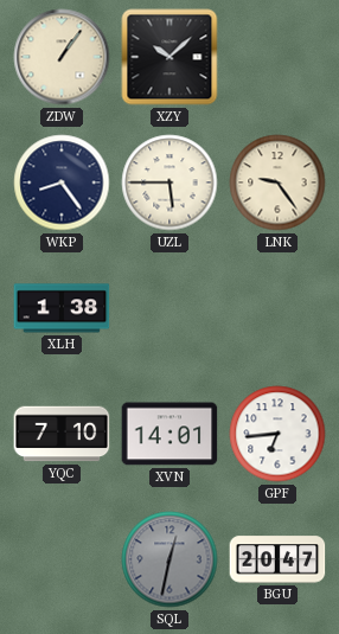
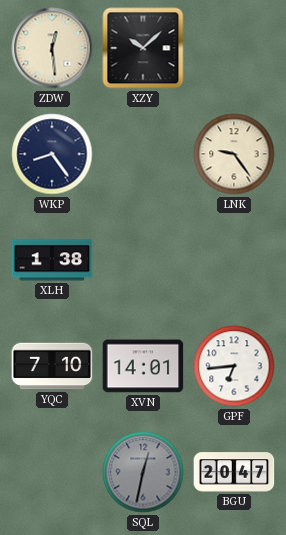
ZDW: 1:06 -> 12:29
UZL: 5:45 -> none
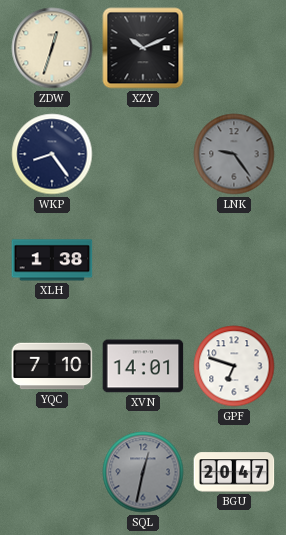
ZDW: 12:29 -> 12:33
XZY: 10:08 -> 10:11
LNK dial: cream -> grey
GPF: 6:44 -> 6:48
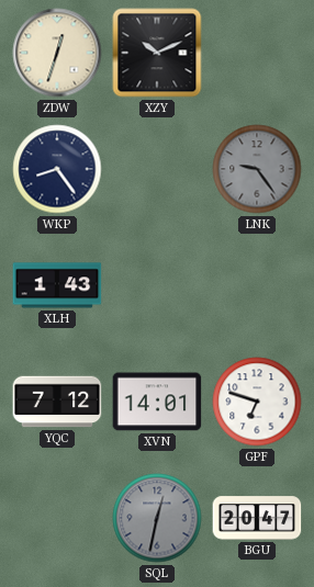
XLH: 1:38 -> 1:43
YQC: 7:10 -> 7:12
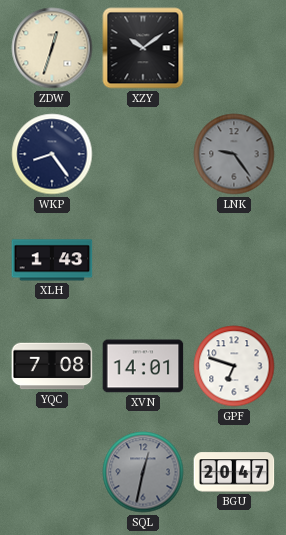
XZY: 10:11 -> 10:09
YQC: 7:12 -> 7:08
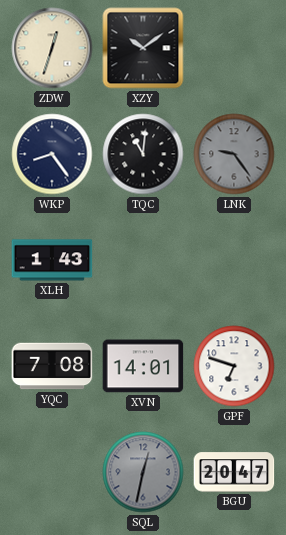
TQC: none -> 11:01
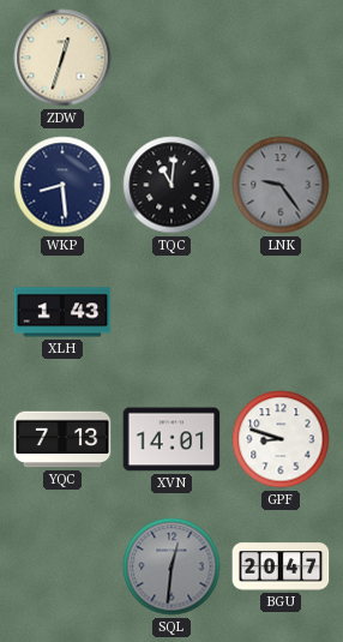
XZY: 10:09 -> none
WKP: 8:24 -> 8:29
YQC: 7:08 -> 7:13
GPF: 6:48 -> 8:48
SQL: 12:32 -> 12:31
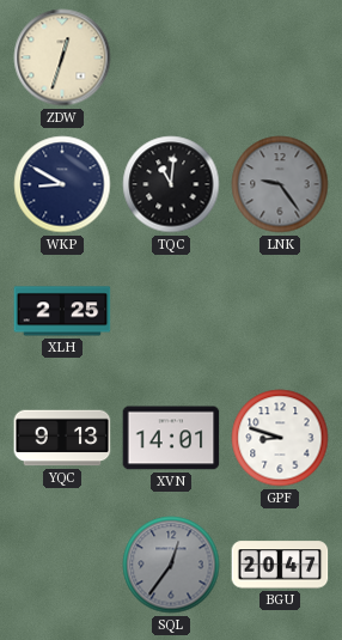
WKP: 8:29 -> 8:50
XLH: 1:43 -> 2:25
YQC: 7:13 -> 9:13
SQL: 12:31 -> 12:36
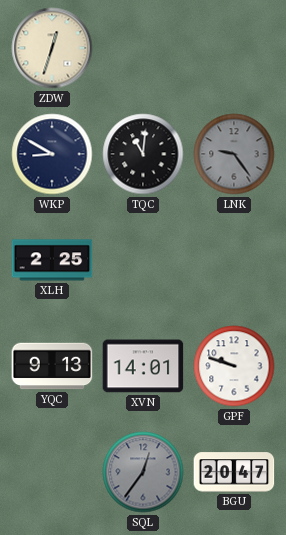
GPF: 8:48 -> 9:48
